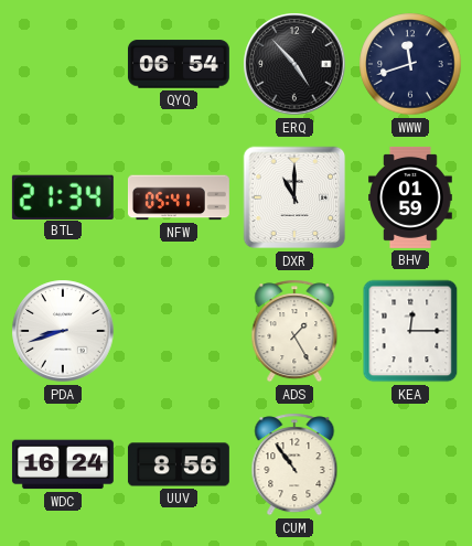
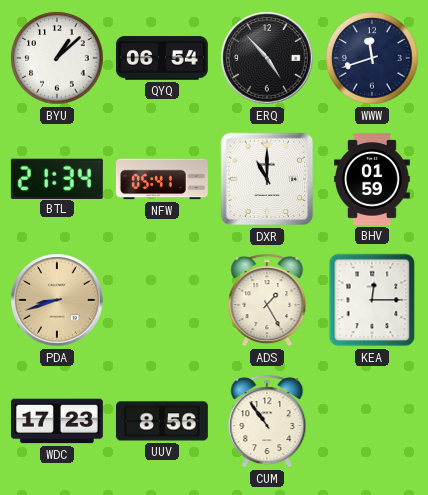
BYU: none -> 1:08
PDA dial: white -> champagne
WDC: 16:24 -> 17:23
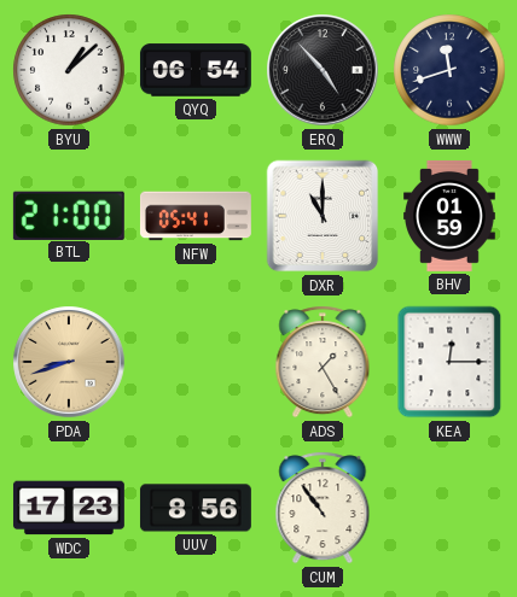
BTL: 21:34 -> 21:00
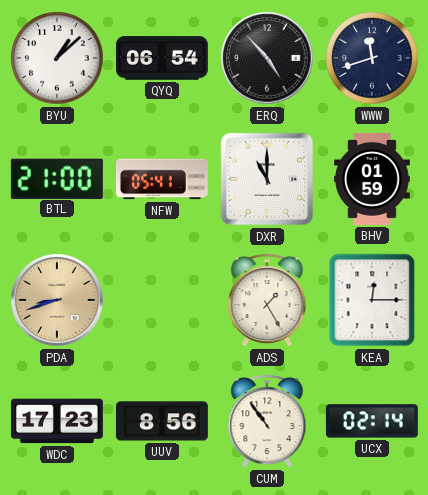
UCX: none -> 02:14
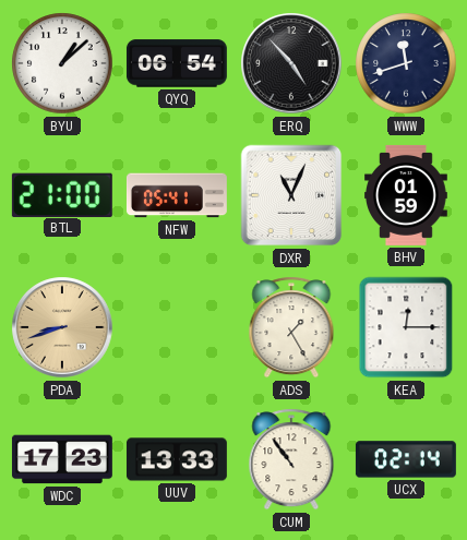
DXR: 11:00 -> 11:04
UUV: 8:56 -> 13:33
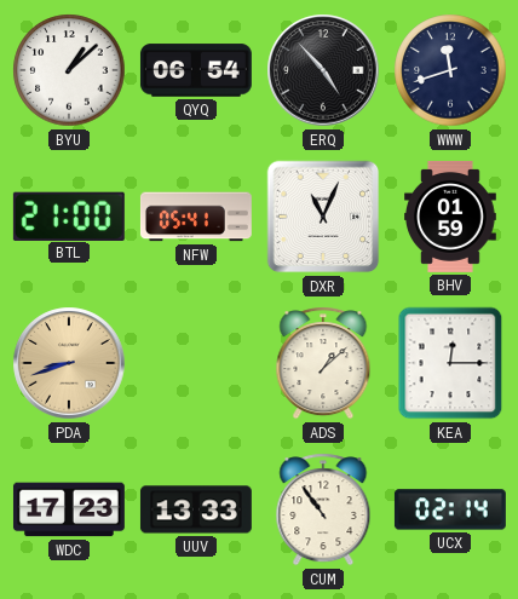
ADS: 1:25 -> 1:08
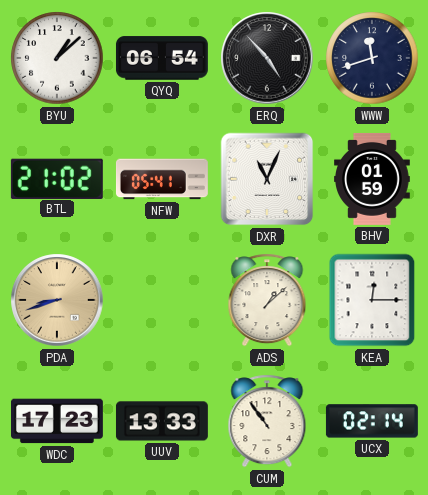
BTL: 21:00 -> 21:02
